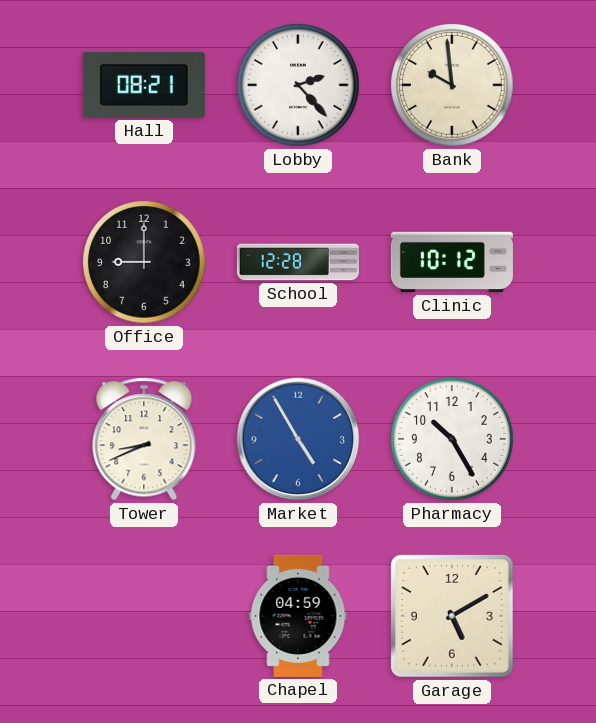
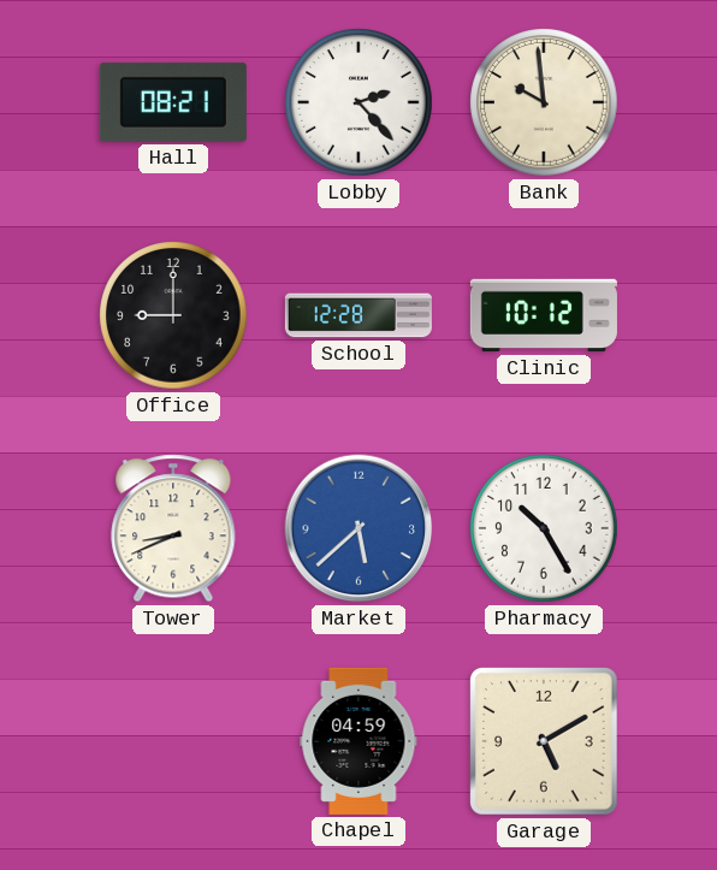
Market: 4:55 -> 5:38
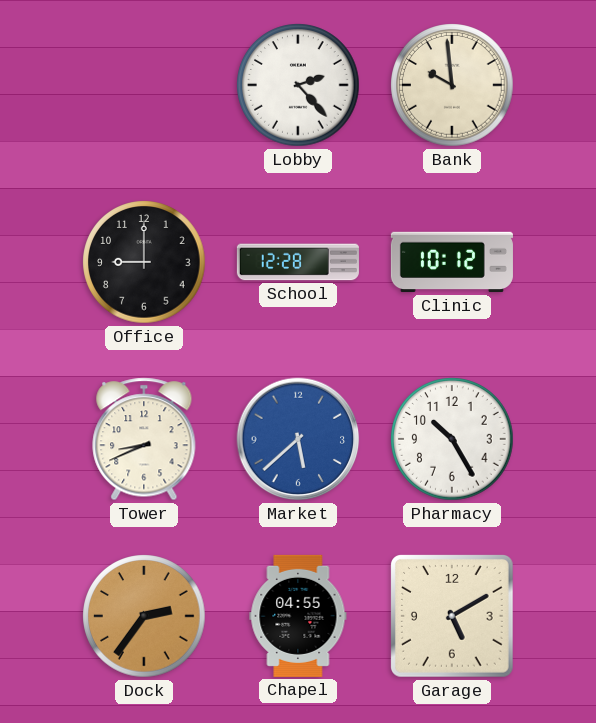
Hall: 08:21 -> none
Dock: none -> 2:36
Chapel: 04:59 -> 04:55
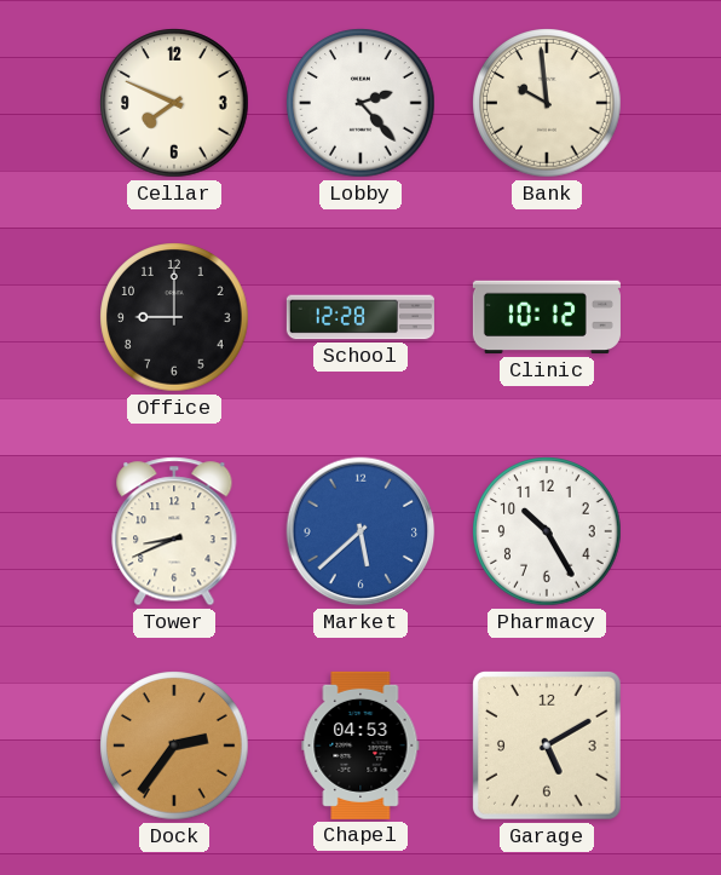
Cellar: none -> 7:49
Chapel: 04:55 -> 04:53
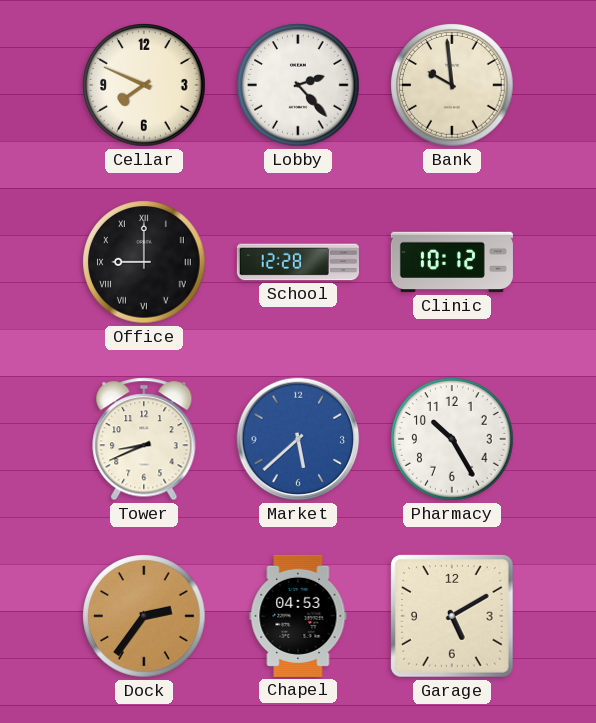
Office numerals: Arabic -> Roman
